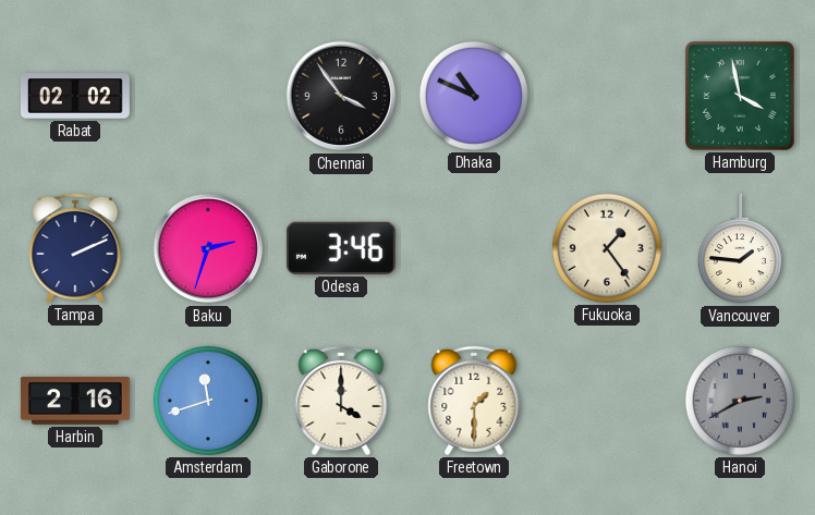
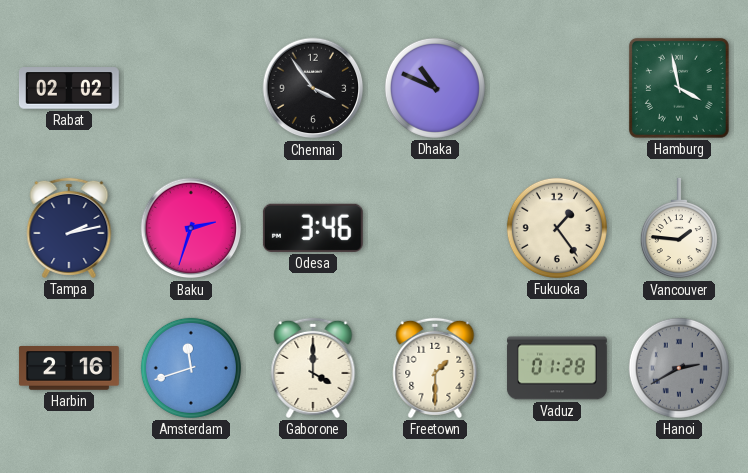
Tampa: 2:11 -> 2:13
Vaduz: none -> 01:28
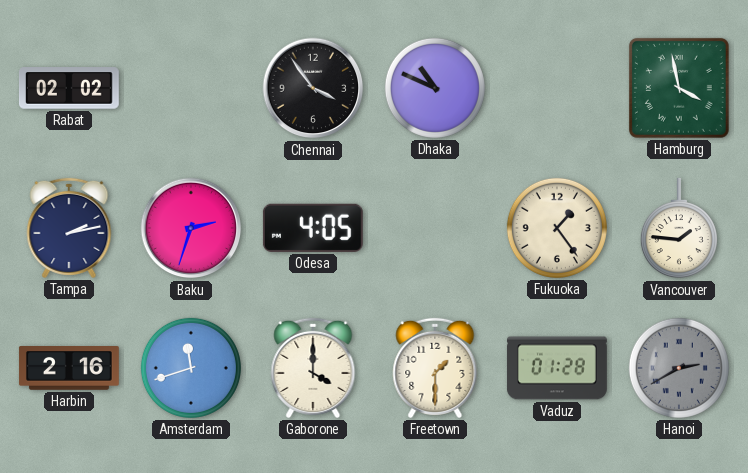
Odesa: 3:46 -> 4:05
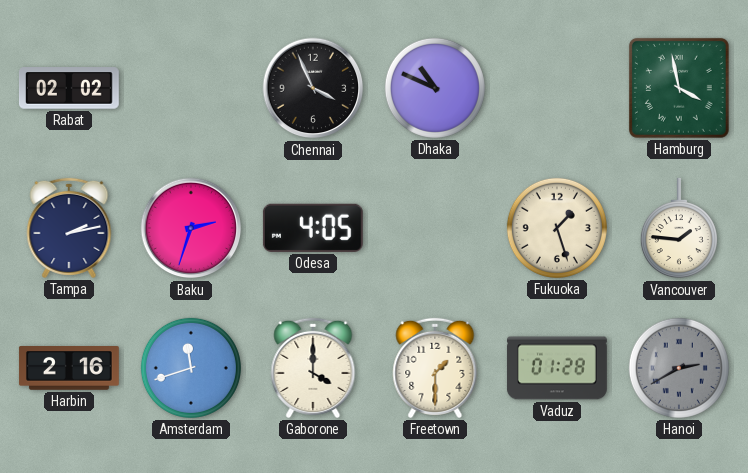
Chennai: 3:54 -> 3:56
Fukuoka: 1:24 -> 1:27
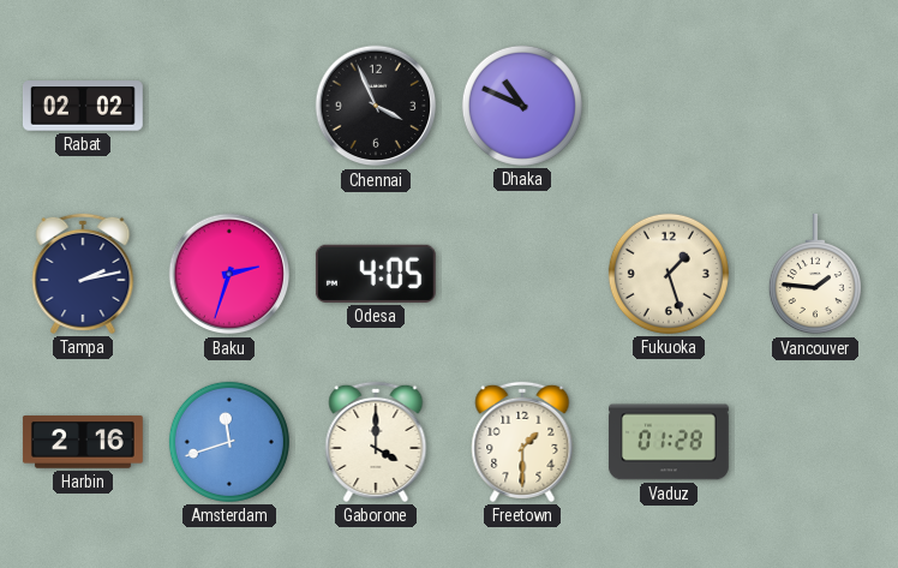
Hamburg: 3:58 -> none
Hanoi: 2:40 -> none
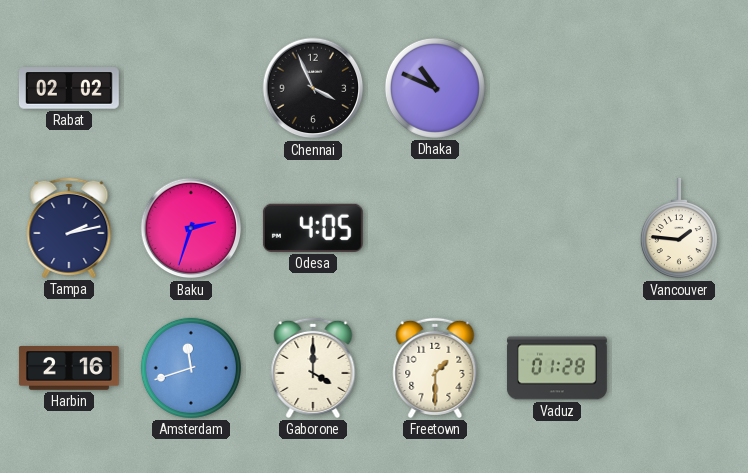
Fukuoka: 1:27 -> none
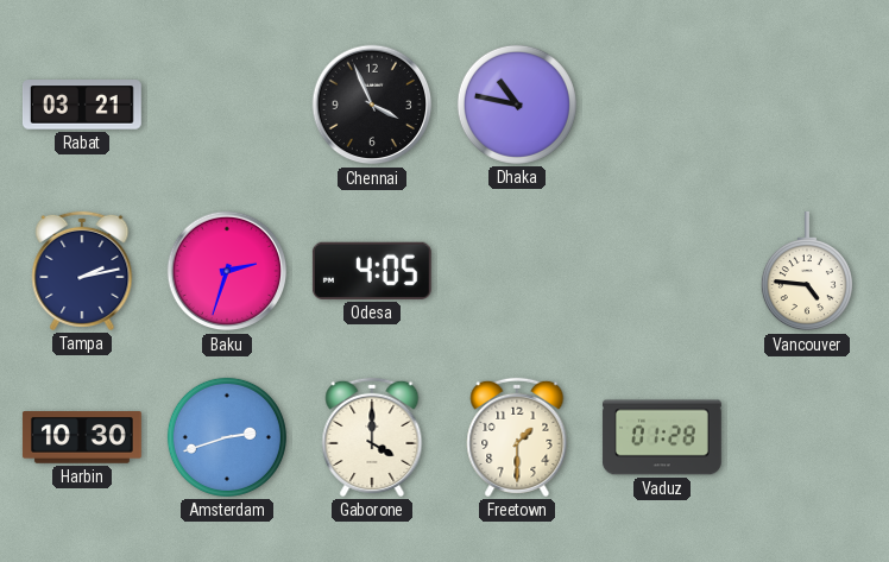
Rabat: 02:02 -> 03:21
Dhaka: 10:49 -> 10:47
Vancouver: 1:46 -> 4:46
Harbin: 2:16 -> 10:30
Amsterdam: 11:42 -> 2:42
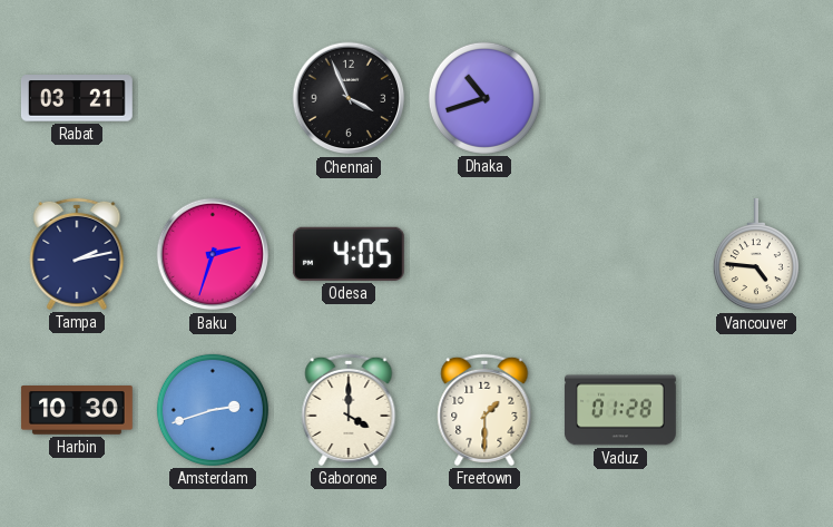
Dhaka: 10:47 -> 10:42
